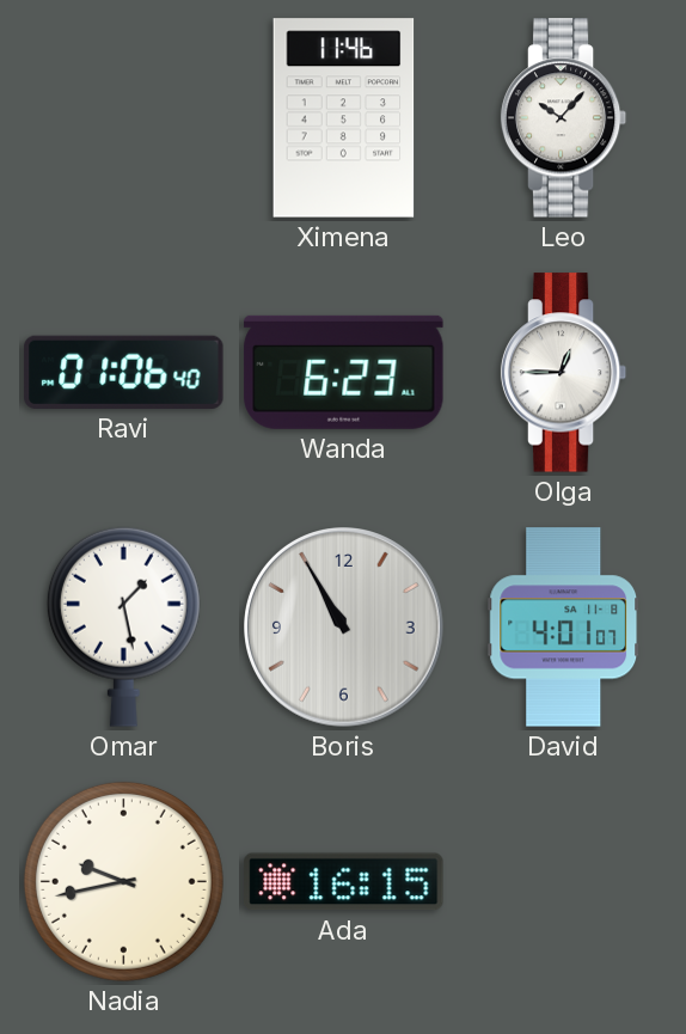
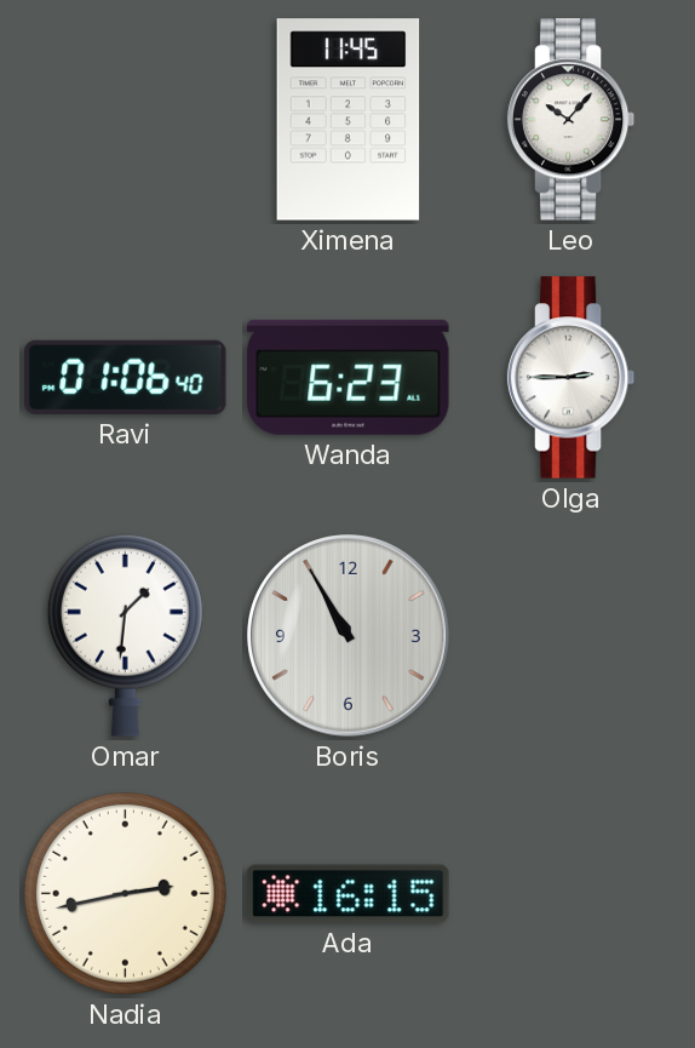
Ximena: 11:46 -> 11:45
Olga: 12:45 -> 2:45
Omar: 1:28 -> 1:31
David: 4:01 -> none
Nadia: 9:43 -> 2:43
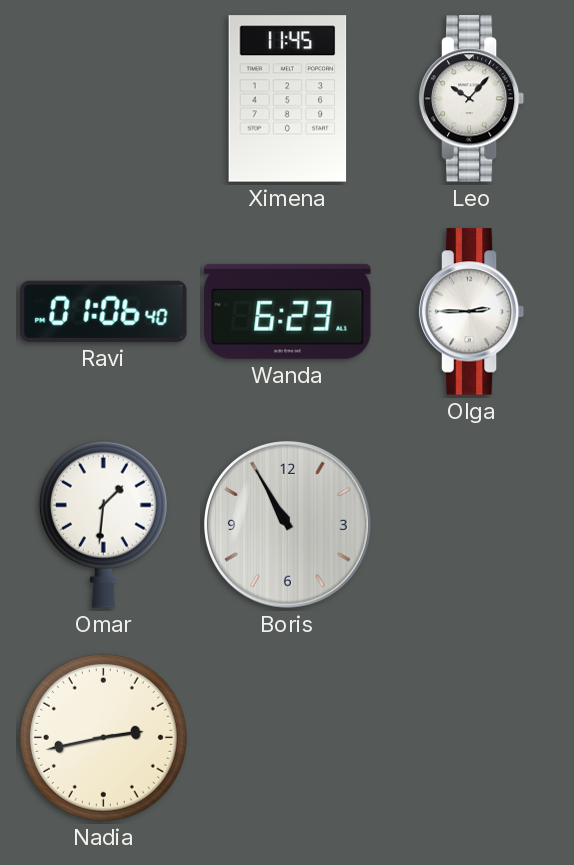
Ada: 16:15 -> none
